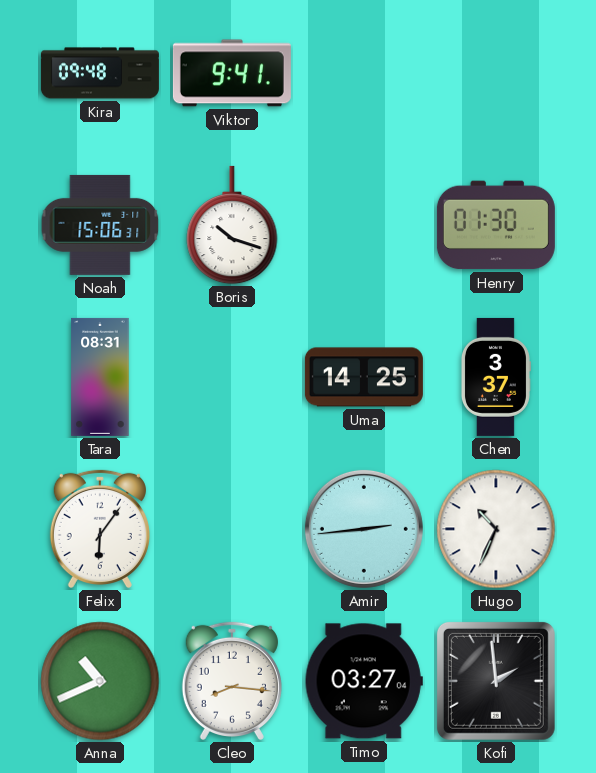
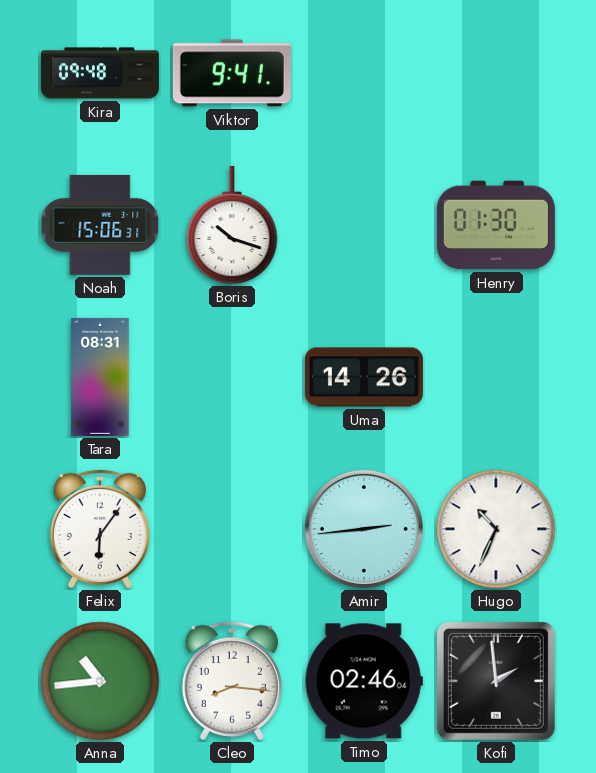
Uma: 14:25 -> 14:26
Chen: 3:37 -> none
Anna: 10:41 -> 10:44
Timo: 03:27 -> 02:46
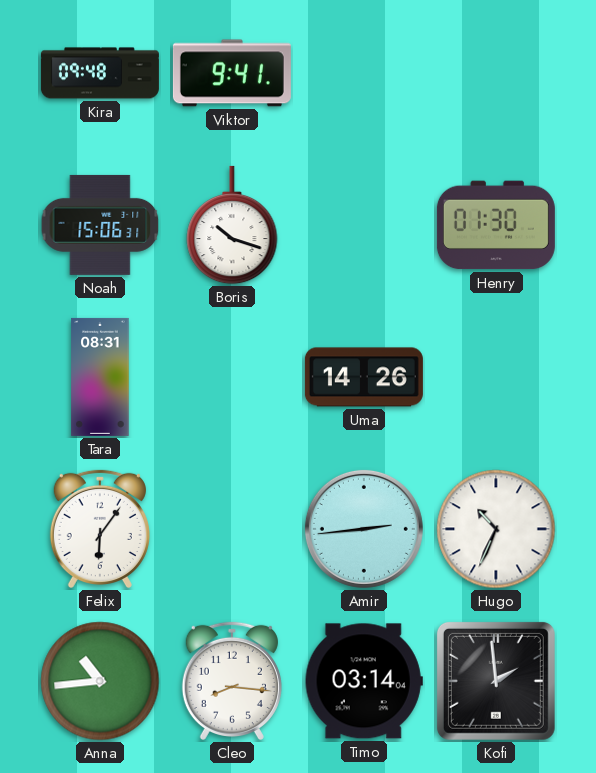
Timo: 02:46 -> 03:14
